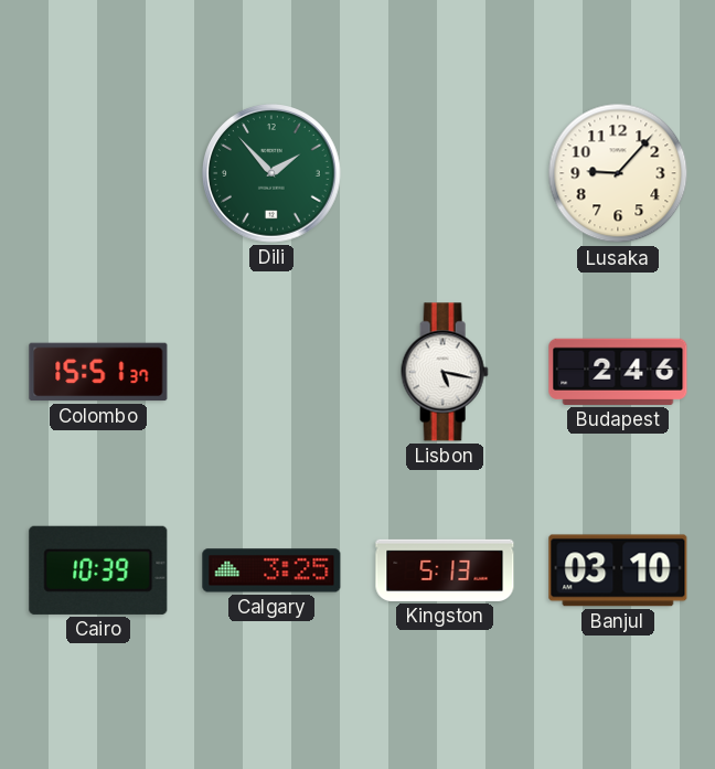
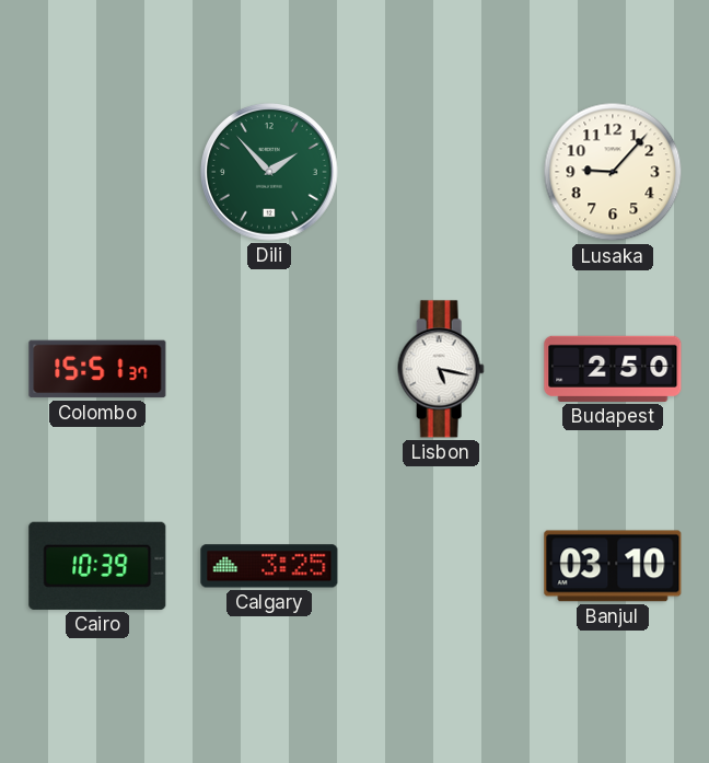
Budapest: 2:46 -> 2:50
Kingston: 5:13 -> none
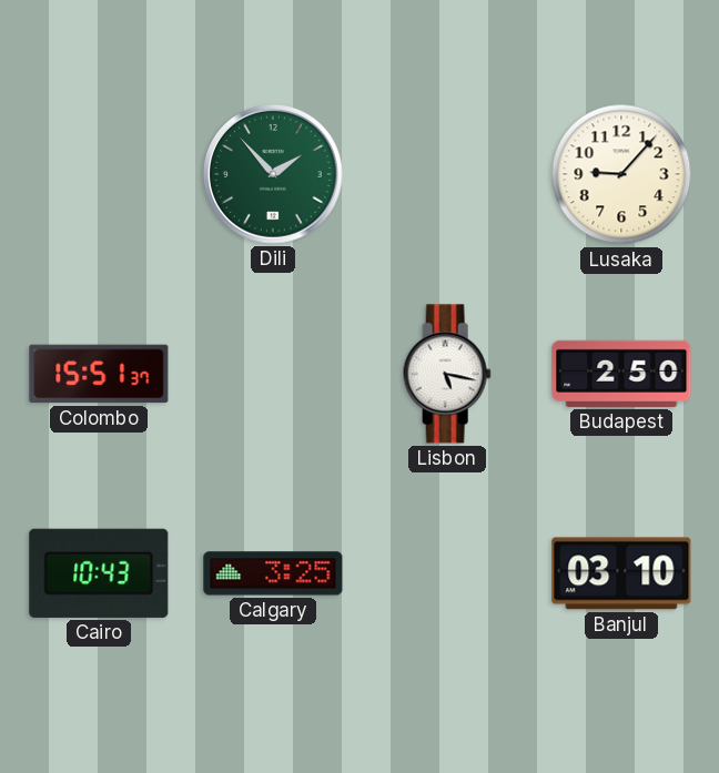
Cairo: 10:39 -> 10:43
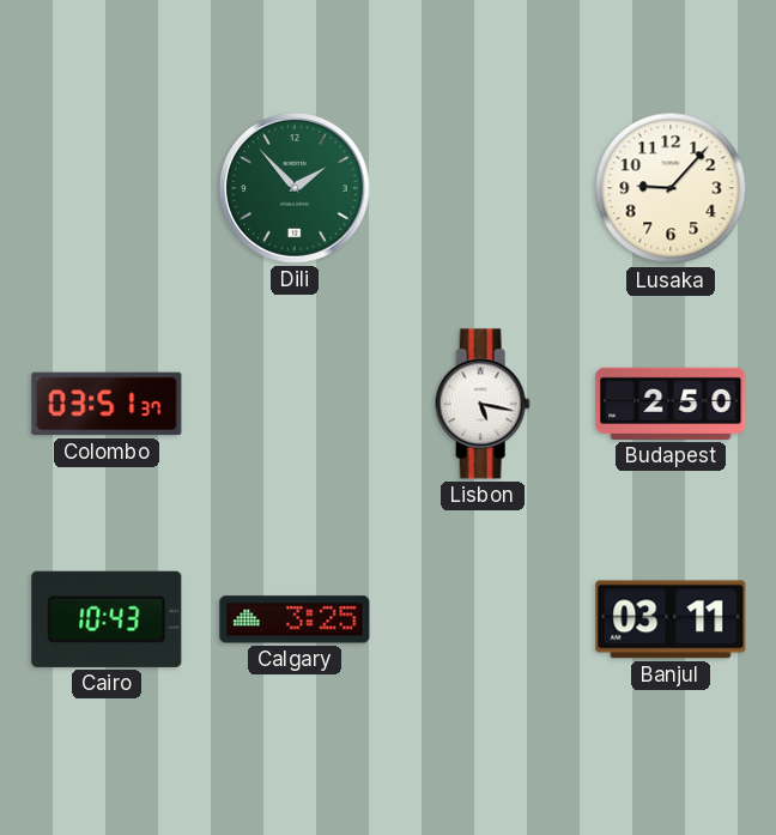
Colombo: 15:51 -> 03:51
Banjul: 03:10 -> 03:11
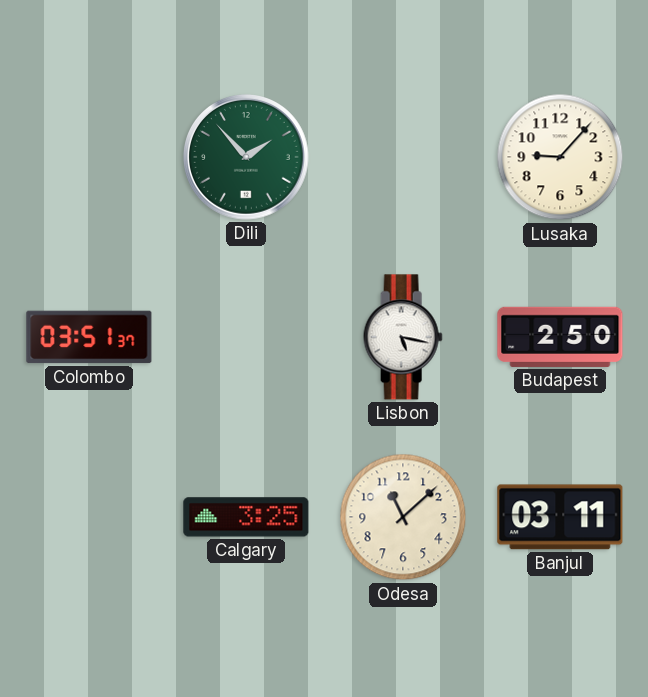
Cairo: 10:43 -> none
Odesa: none -> 11:08
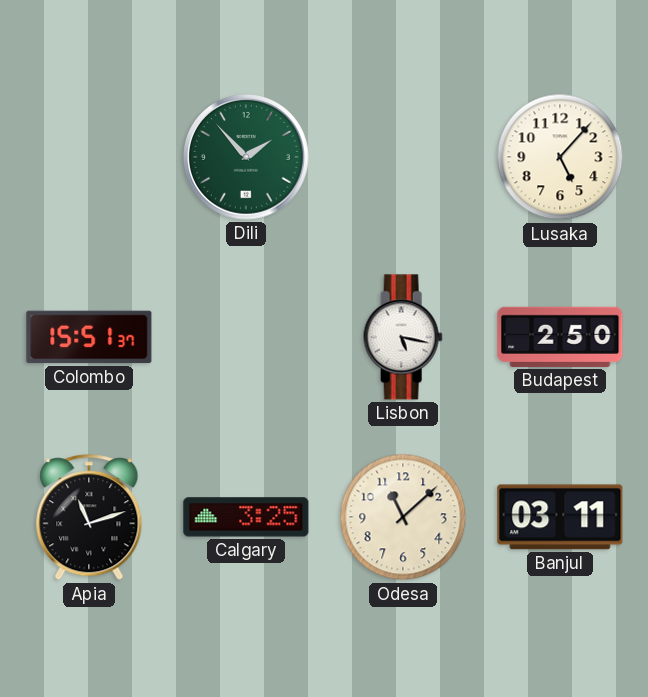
Lusaka: 9:07 -> 5:07
Colombo: 03:51 -> 15:51
Apia: none -> 11:12
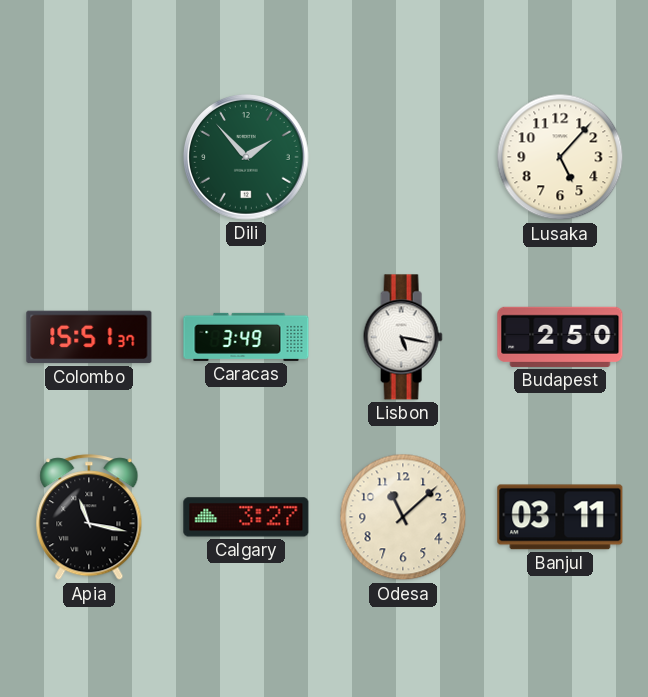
Caracas: none -> 3:49
Apia: 11:12 -> 11:17
Calgary: 3:25 -> 3:27
